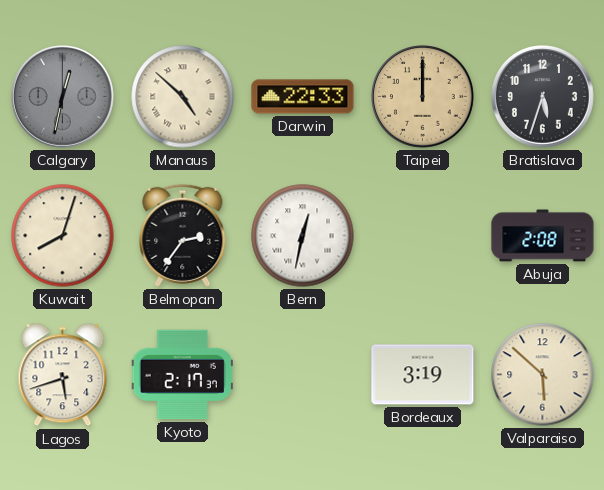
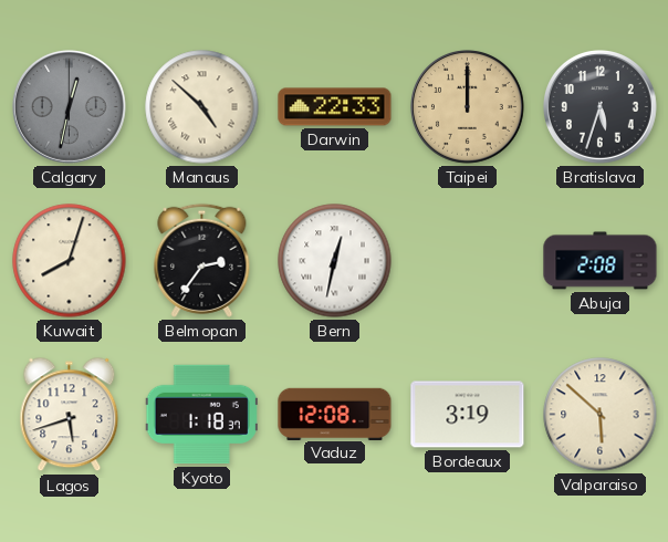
Kyoto: 2:17 -> 1:18
Vaduz: none -> 12:08
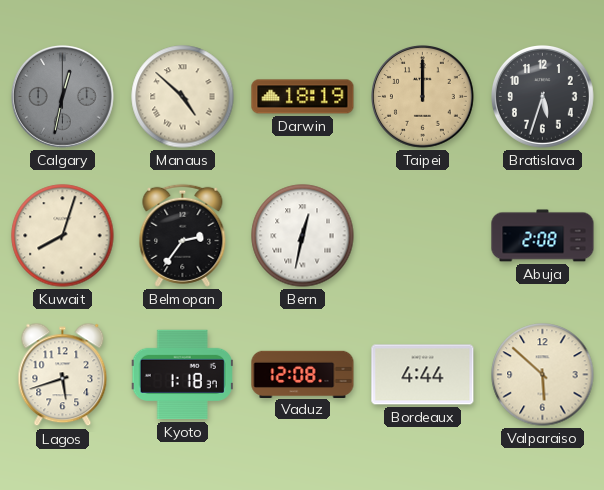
Darwin: 22:33 -> 18:19
Bordeaux: 3:19 -> 4:44
